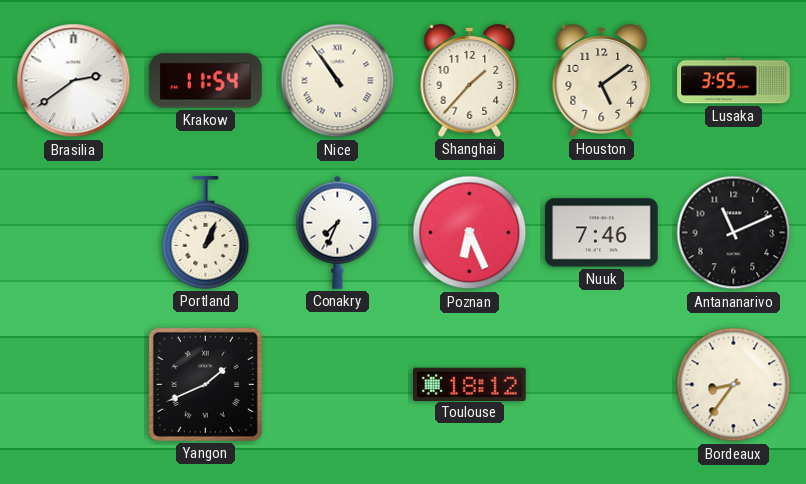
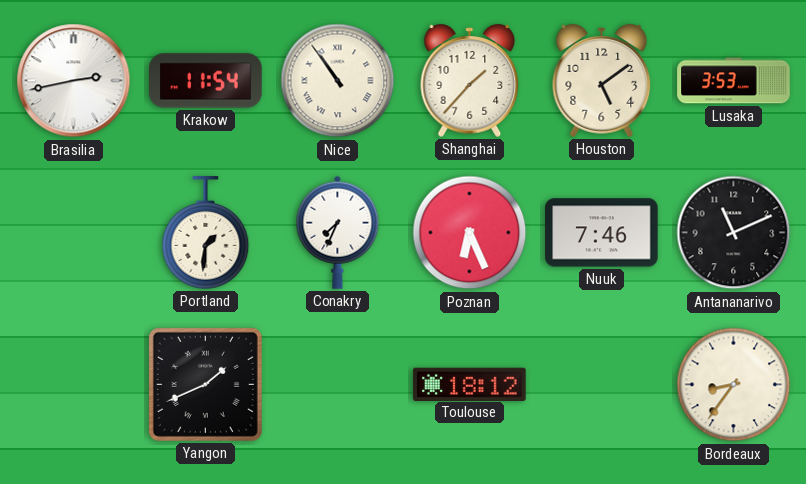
Brasilia: 2:39 -> 2:43
Lusaka: 3:55 -> 3:53
Portland: 1:04 -> 1:31
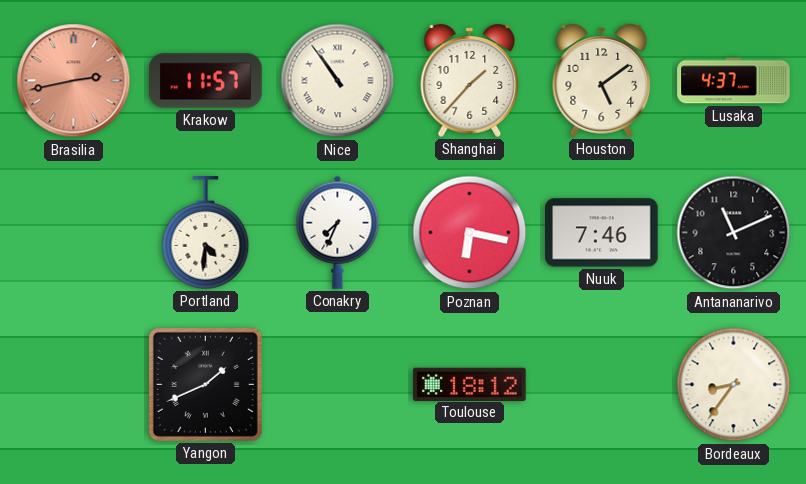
Brasilia dial: white -> salmon
Krakow: 11:54 -> 11:57
Lusaka: 3:53 -> 4:37
Portland: 1:31 -> 4:31
Poznan: 6:26 -> 6:17
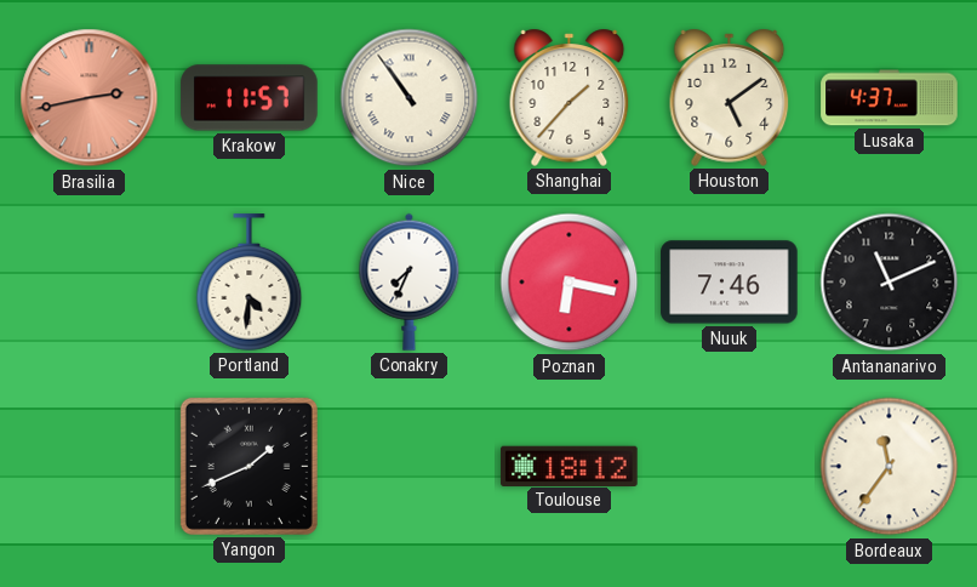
Bordeaux: 8:36 -> 11:36
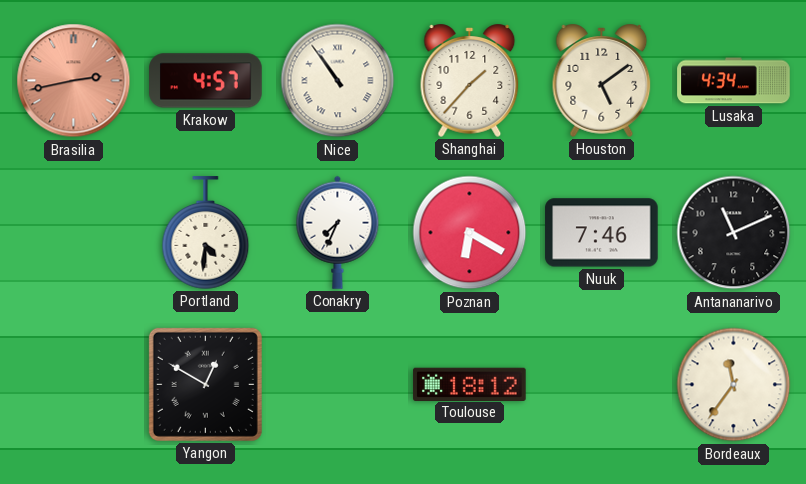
Krakow: 11:57 -> 4:57
Lusaka: 4:37 -> 4:34
Poznan: 6:17 -> 6:20
Yangon: 1:41 -> 12:50
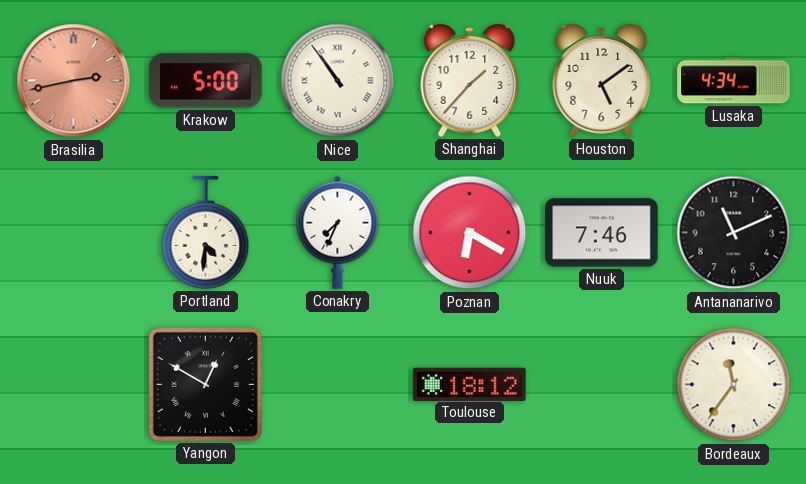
Krakow: 4:57 -> 5:00
